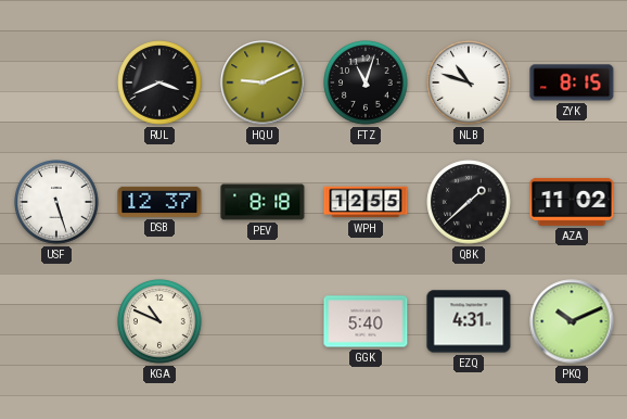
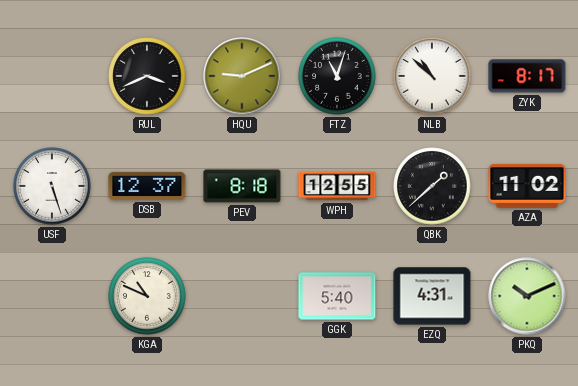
NLB: 10:48 -> 10:52
ZYK: 8:15 -> 8:17
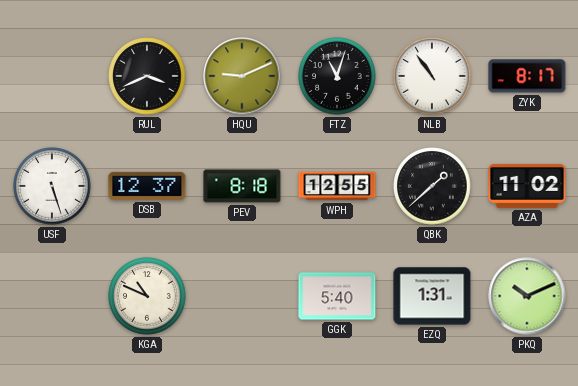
NLB: 10:52 -> 10:54
EZQ: 4:31 -> 1:31
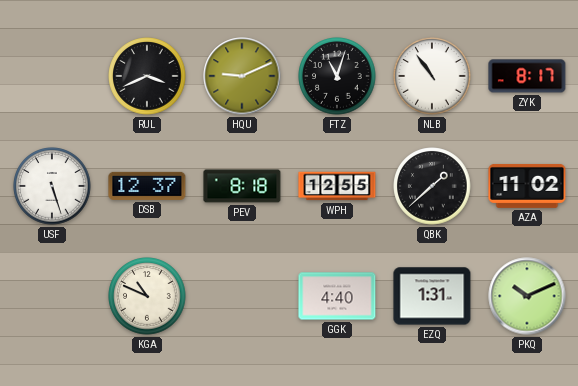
GGK: 5:40 -> 4:40
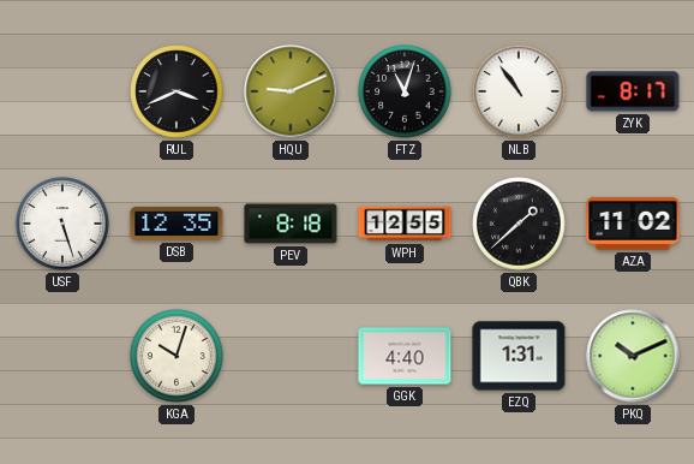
DSB: 12:37 -> 12:35
KGA: 10:49 -> 10:03
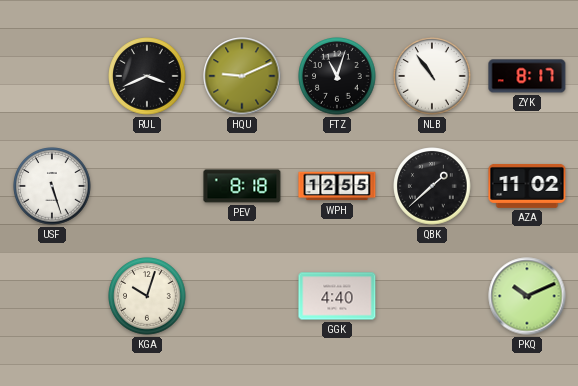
DSB: 12:35 -> none
EZQ: 1:31 -> none
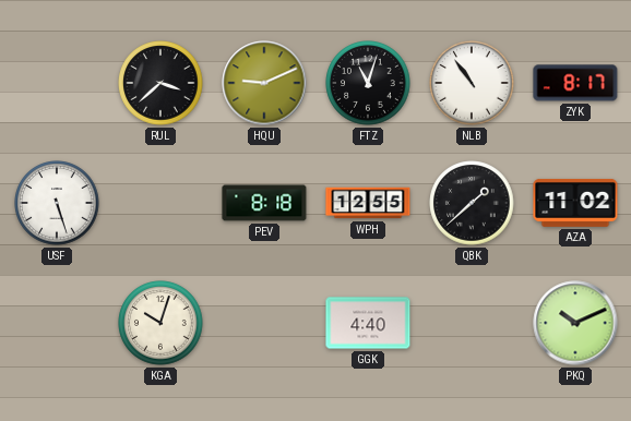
RUL: 3:41 -> 3:38
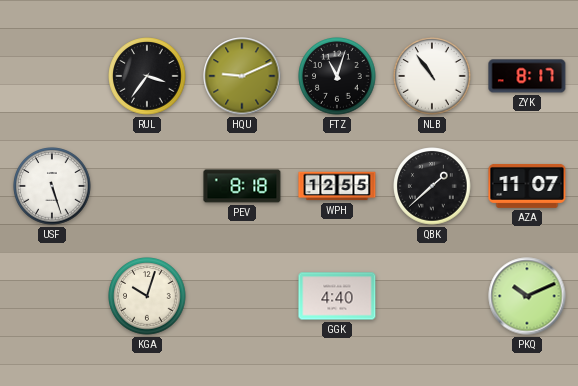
RUL: 3:38 -> 3:36
AZA: 11:02 -> 11:07
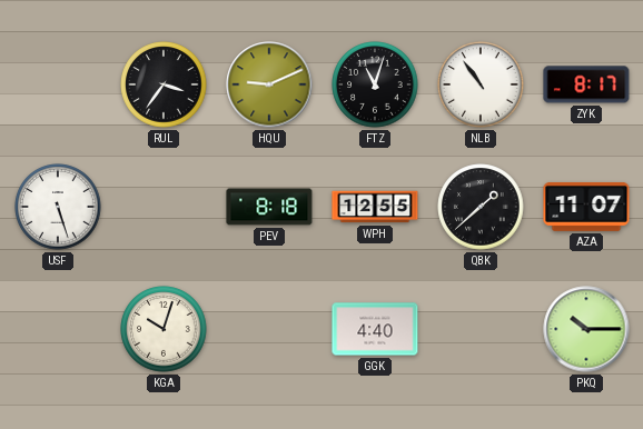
PKQ: 10:11 -> 10:15
